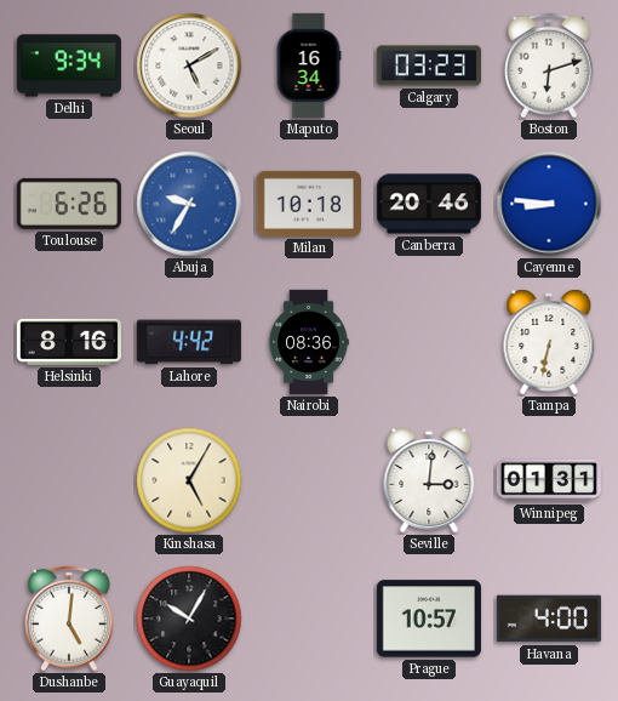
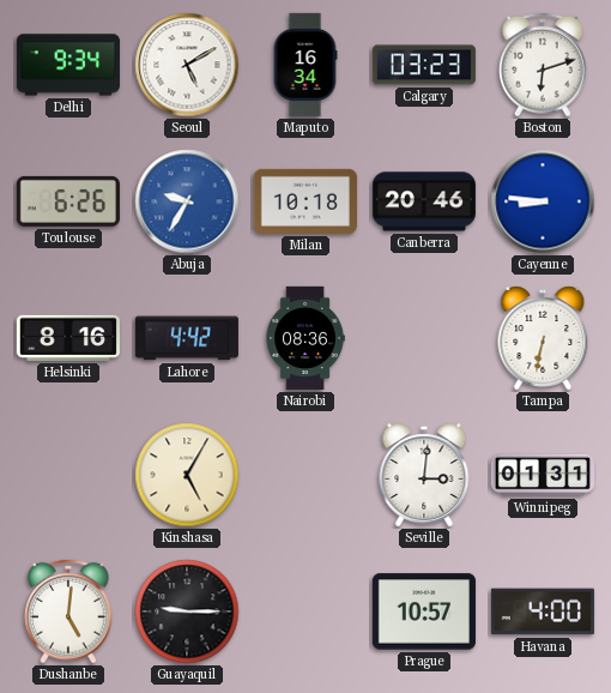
Guayaquil: 10:05 -> 9:15
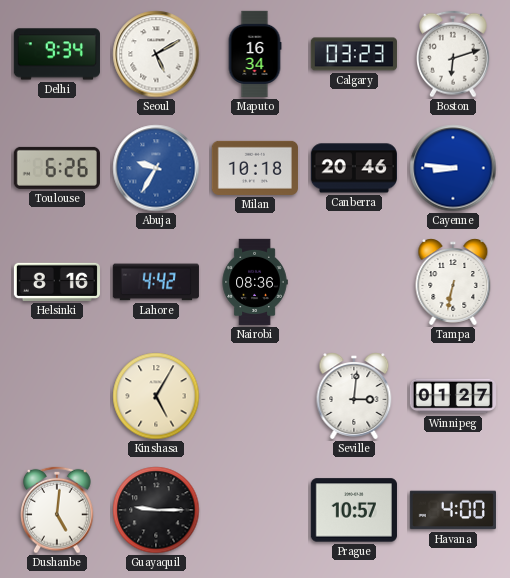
Winnipeg: 01:31 -> 01:27
